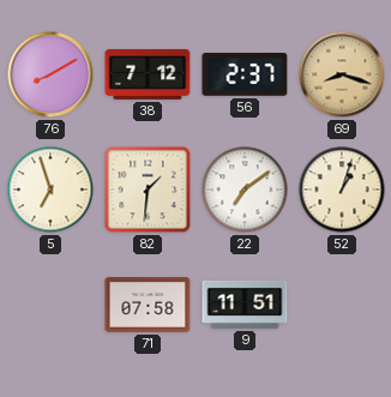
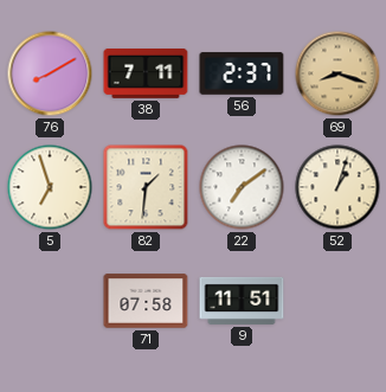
38: 7:12 -> 7:11
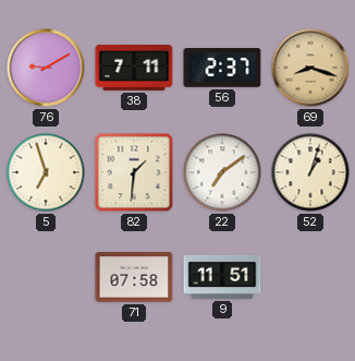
76: 8:10 -> 9:10
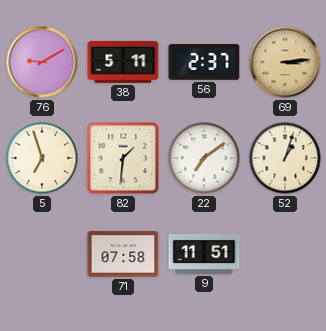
38: 7:11 -> 5:11
69: 8:18 -> 3:14
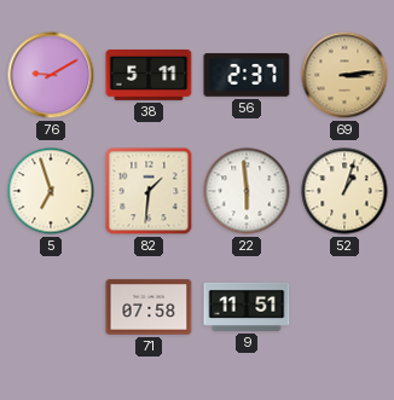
22: 7:09 -> 5:59
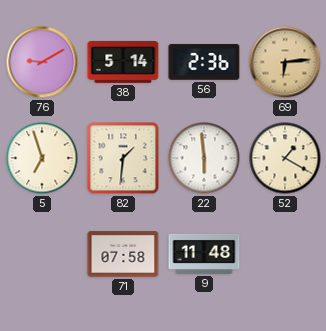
38: 5:11 -> 5:14
56: 2:37 -> 2:36
69: 3:14 -> 6:14
52: 1:03 -> 1:20
9: 11:51 -> 11:48
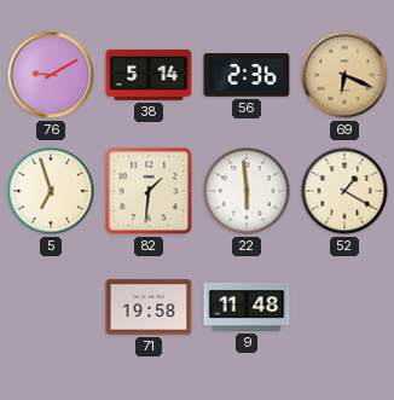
69: 6:14 -> 6:19
71: 07:58 -> 19:58
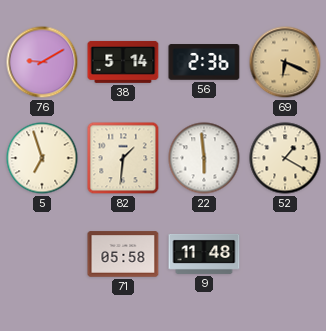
71: 19:58 -> 05:58
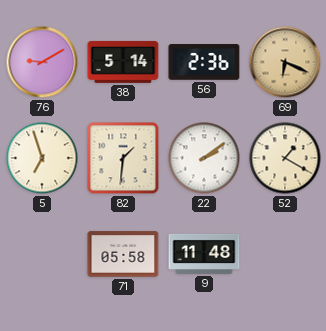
22: 5:59 -> 2:09
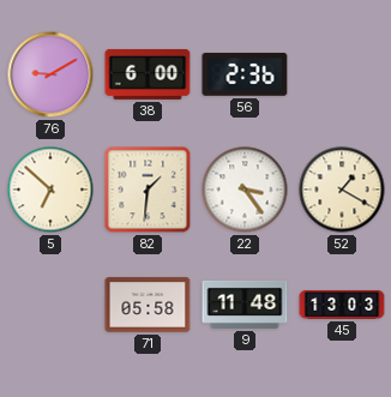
38: 5:14 -> 6:00
69: 6:19 -> none
5: 6:57 -> 6:52
22: 2:09 -> 3:24
45: none -> 13:03
